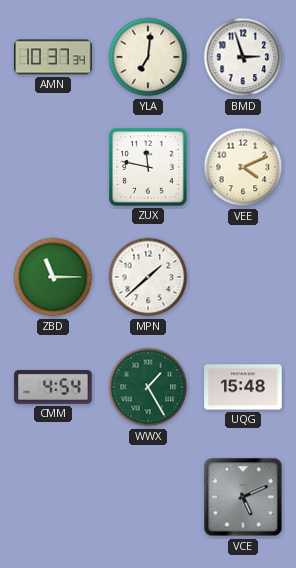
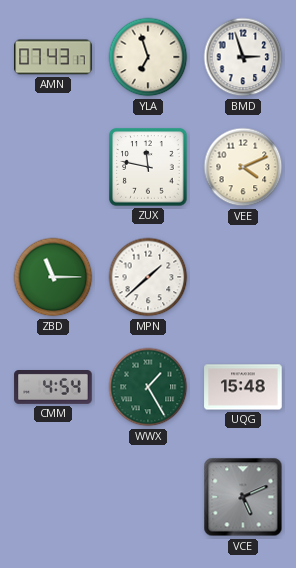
AMN: 10:37 -> 07:43
YLA: 7:01 -> 6:57
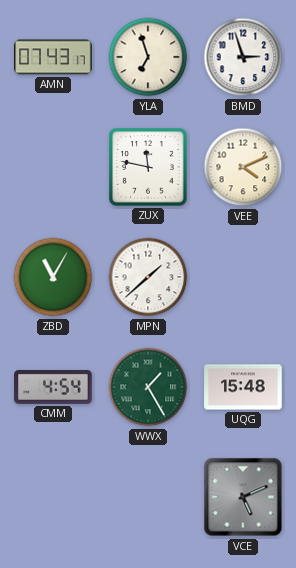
ZBD: 11:15 -> 11:05
